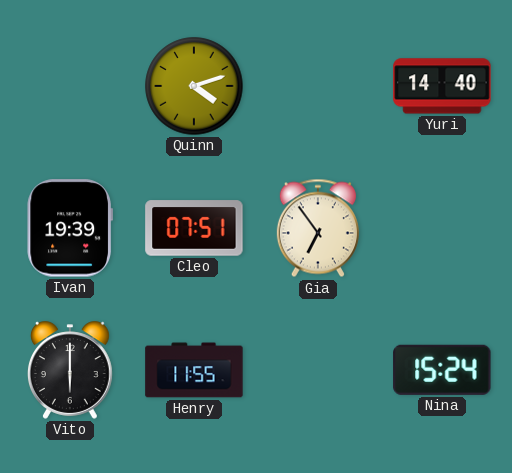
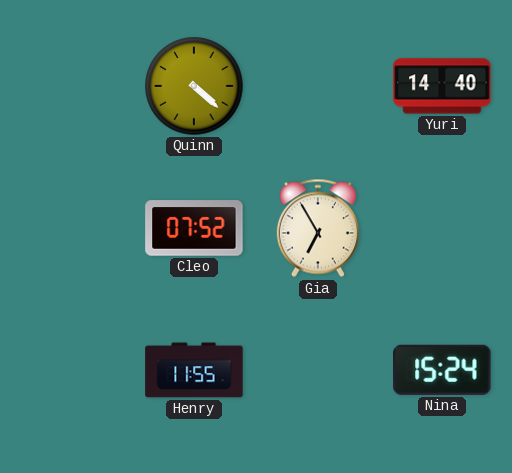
Quinn: 4:12 -> 4:22
Ivan: 19:39 -> none
Cleo: 07:51 -> 07:52
Gia: 6:54 -> 6:55
Vito: 6:00 -> none
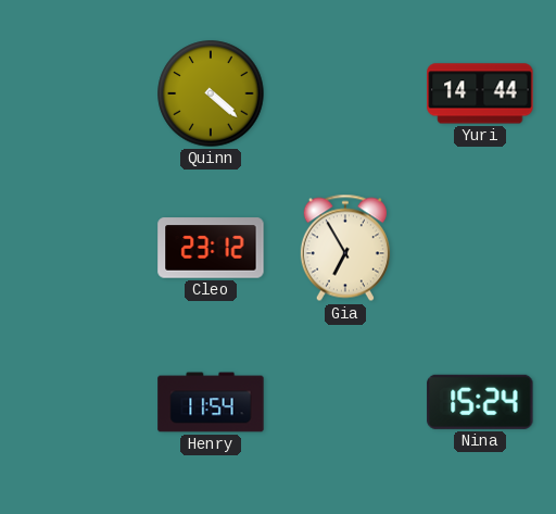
Yuri: 14:40 -> 14:44
Cleo: 07:52 -> 23:12
Henry: 11:55 -> 11:54
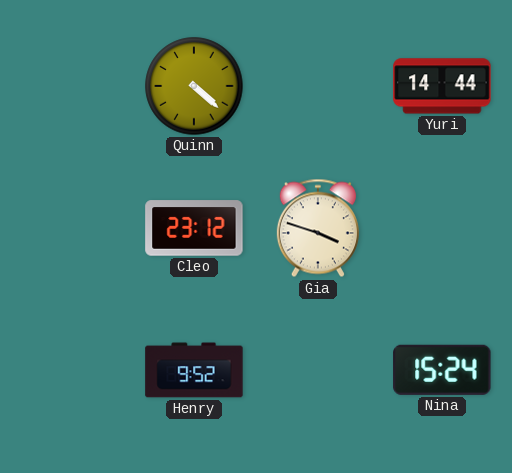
Gia: 6:55 -> 3:48
Henry: 11:54 -> 9:52
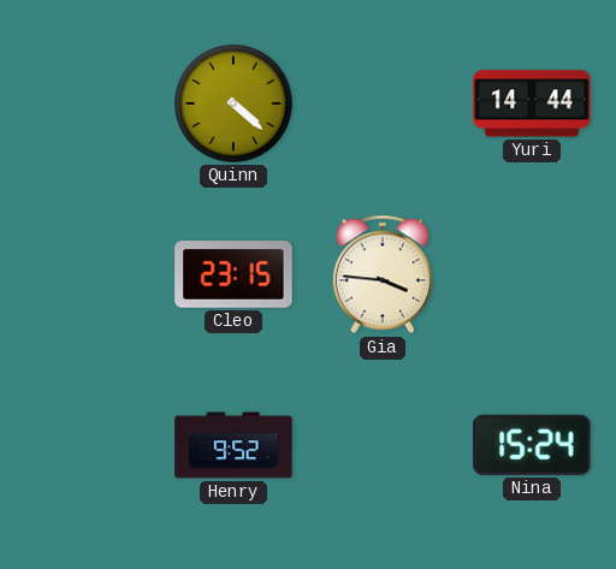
Cleo: 23:12 -> 23:15
Gia: 3:48 -> 3:46
